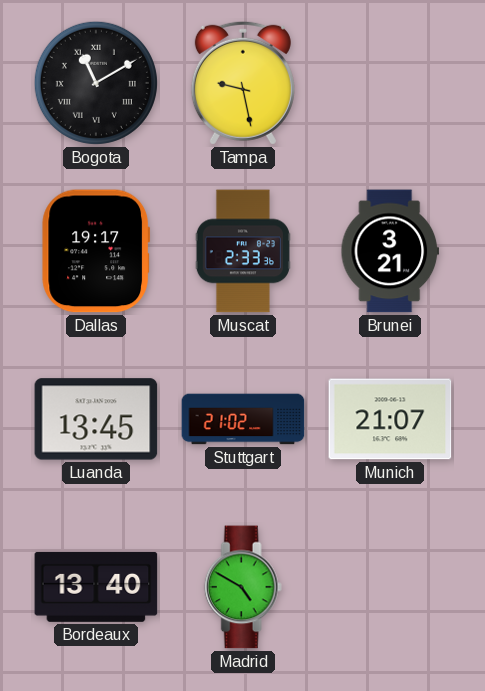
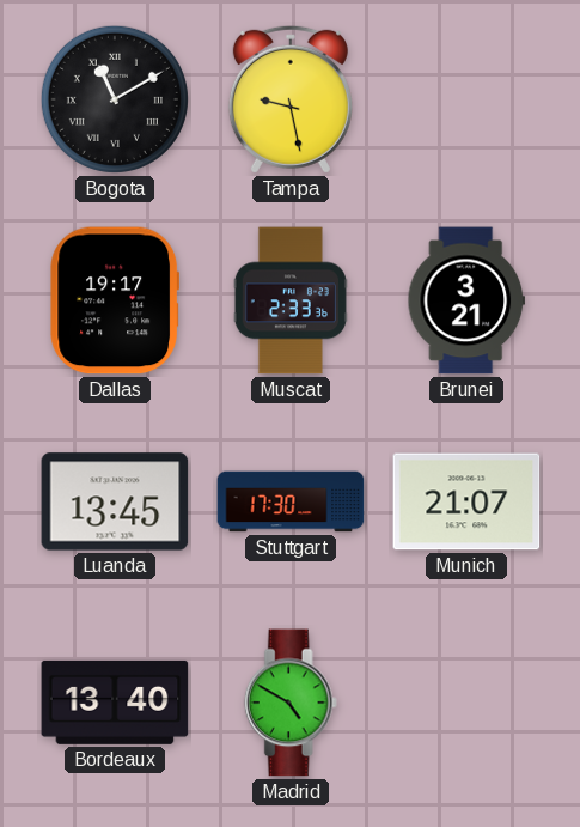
Stuttgart: 21:02 -> 17:30
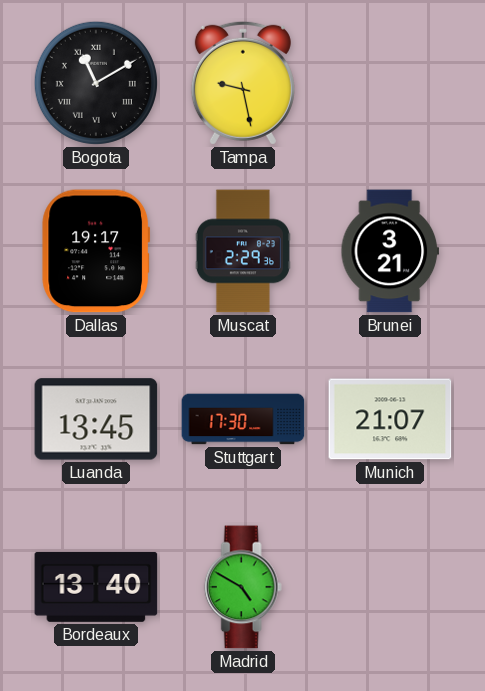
Muscat: 2:33 -> 2:29
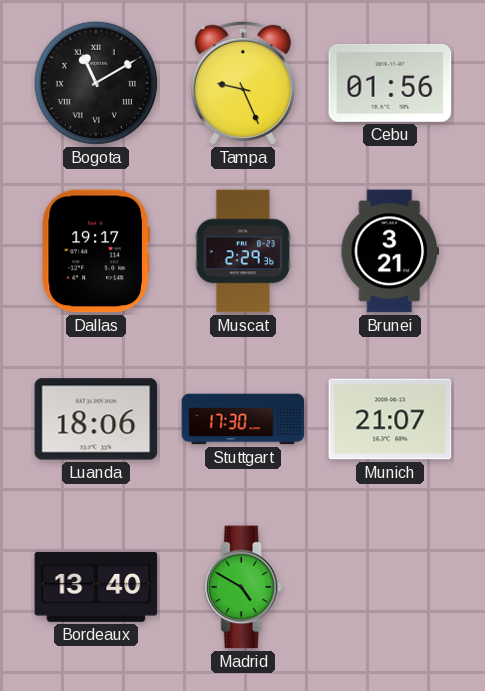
Tampa: 9:28 -> 9:26
Cebu: none -> 01:56
Luanda: 13:45 -> 18:06
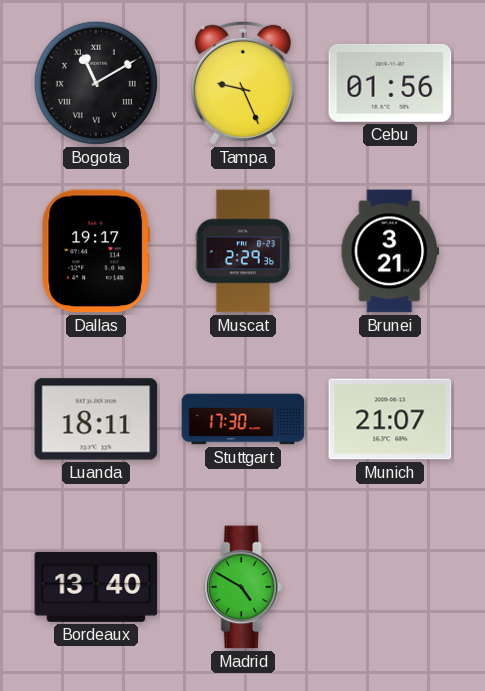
Luanda: 18:06 -> 18:11
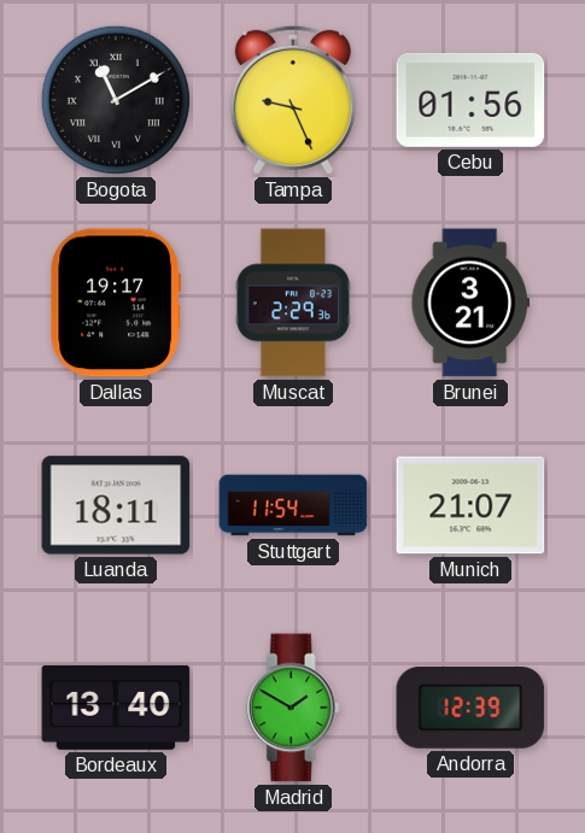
Stuttgart: 17:30 -> 11:54
Madrid: 4:50 -> 1:50
Andorra: none -> 12:39
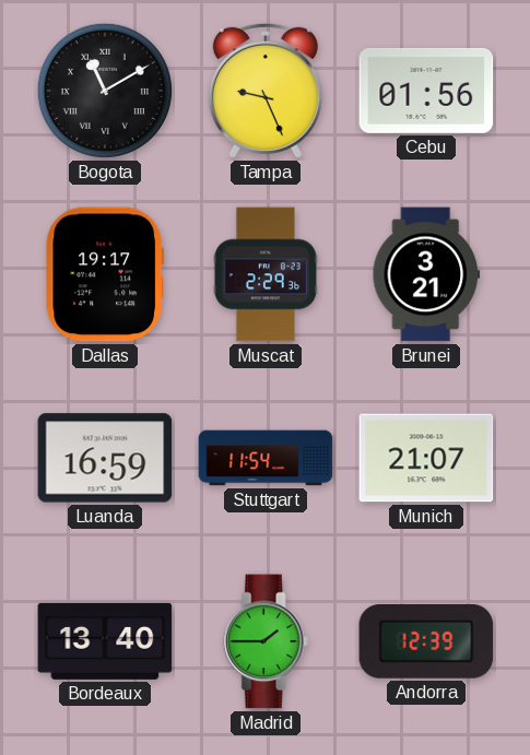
Luanda: 18:11 -> 16:59
Madrid: 1:50 -> 1:45
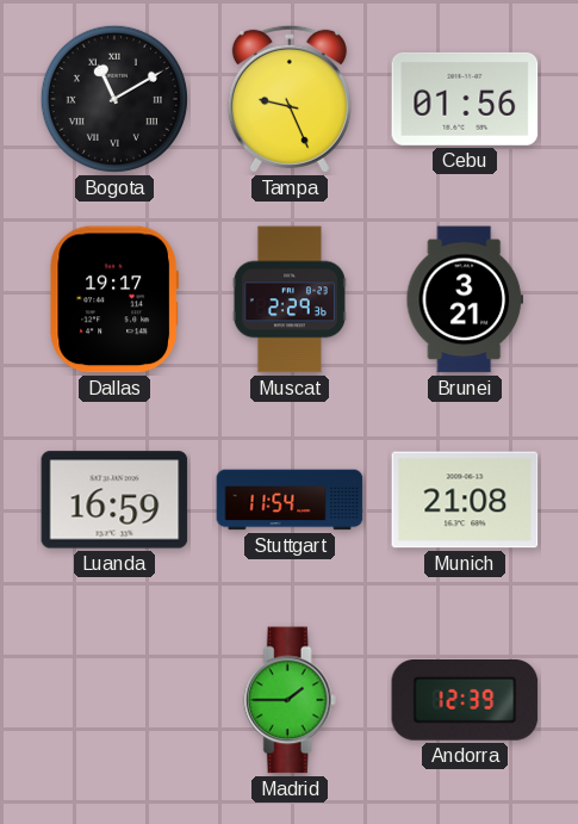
Munich: 21:07 -> 21:08
Bordeaux: 13:40 -> none
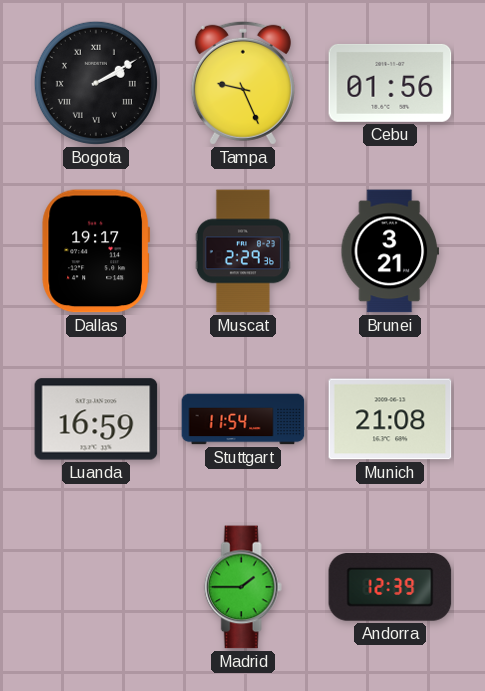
Bogota: 11:10 -> 2:10
